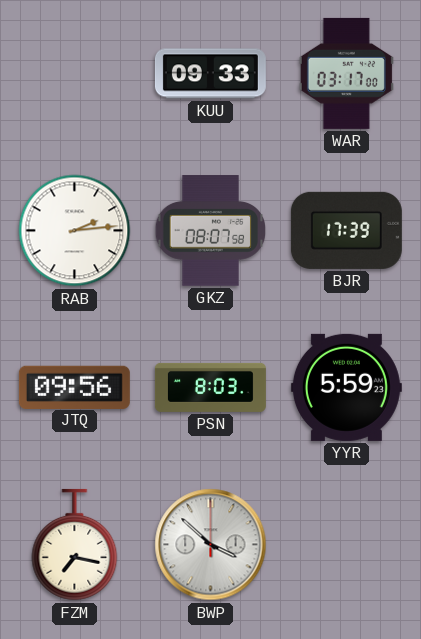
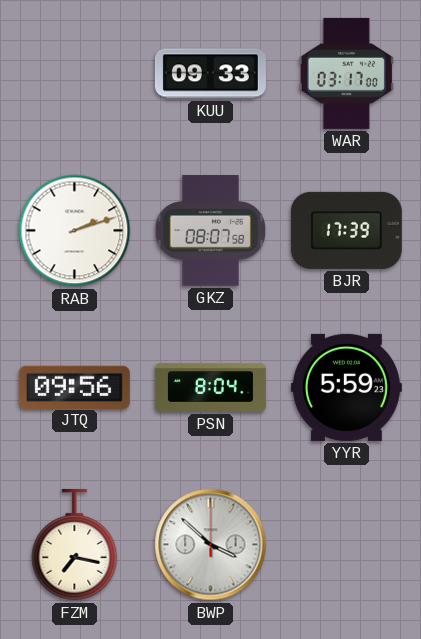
RAB: 2:14 -> 2:12
PSN: 8:03 -> 8:04
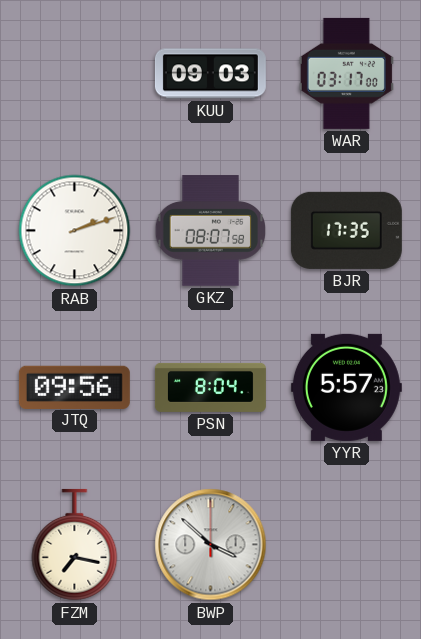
KUU: 09:33 -> 09:03
BJR: 17:39 -> 17:35
YYR: 5:59 -> 5:57
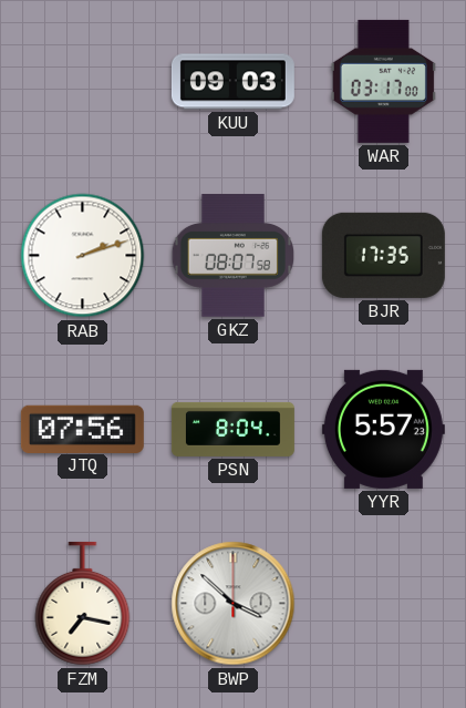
JTQ: 09:56 -> 07:56
